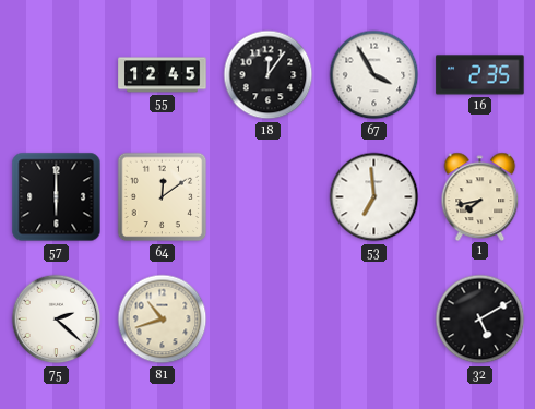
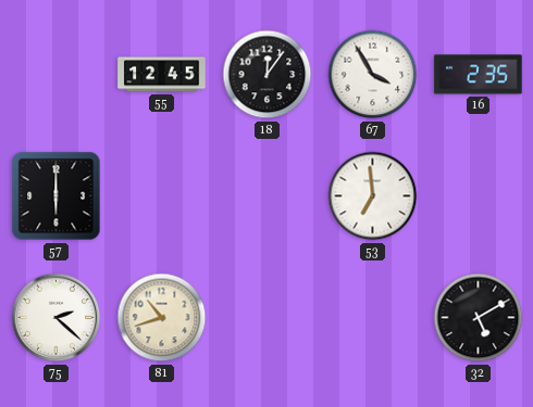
64: 12:09 -> none
1: 7:43 -> none
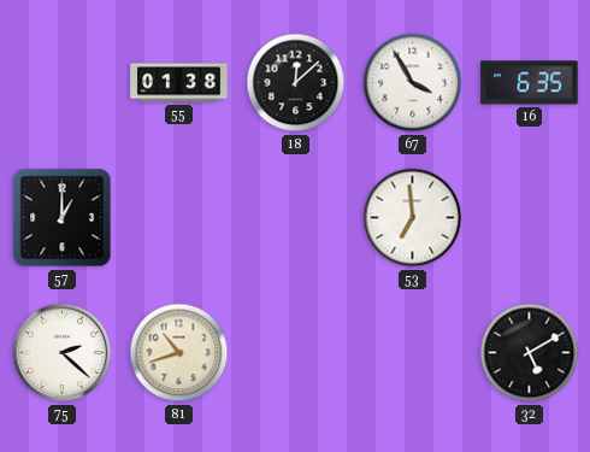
55: 12:45 -> 01:38
18: 12:06 -> 12:08
16: 2:35 -> 6:35
57: 6:00 -> 1:00
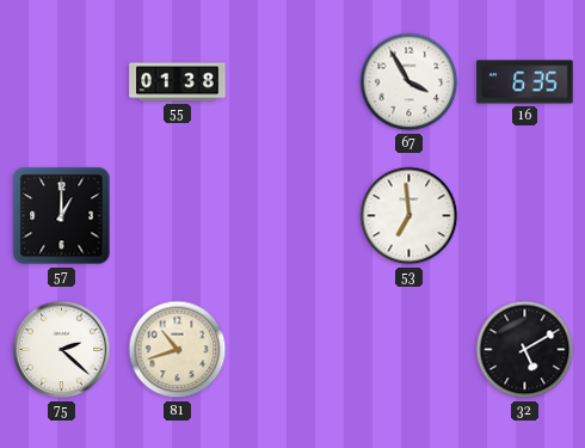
18: 12:08 -> none
